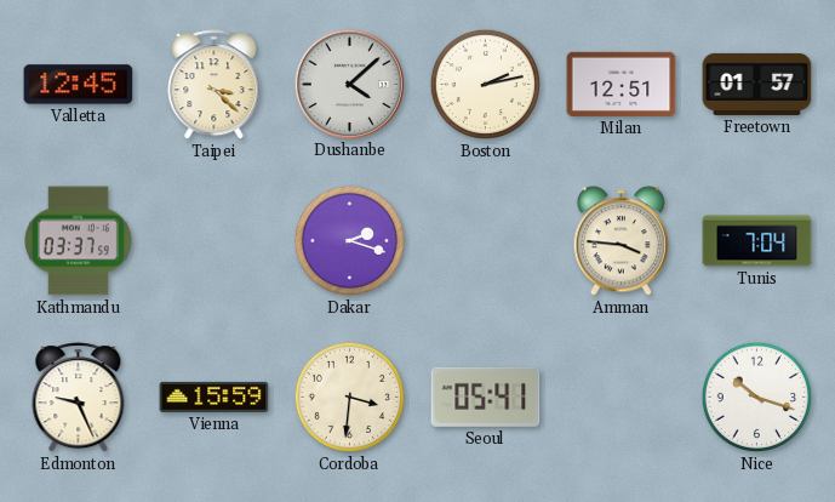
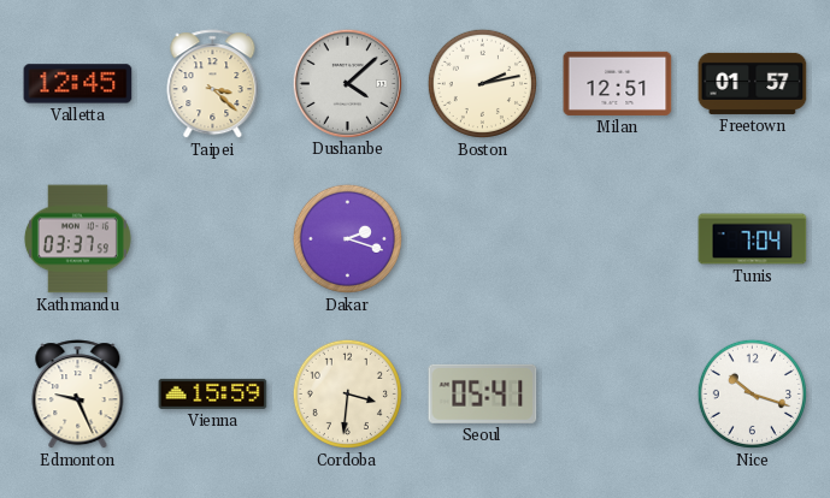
Amman: 3:46 -> none
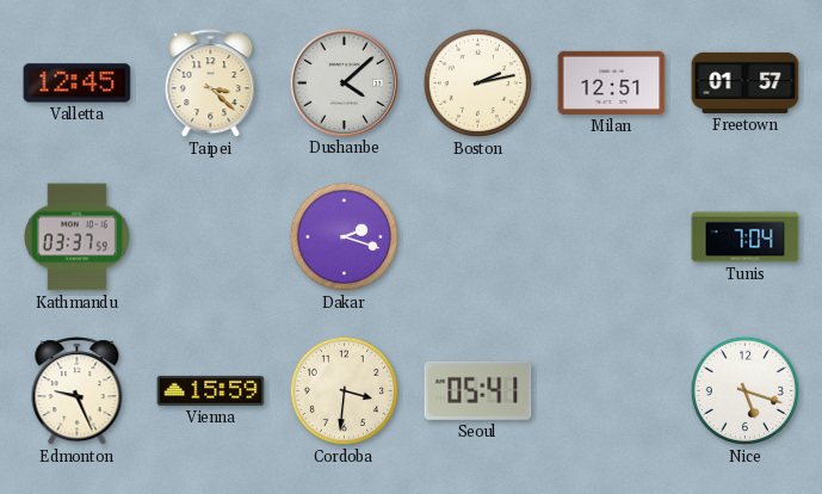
Nice: 10:18 -> 5:18
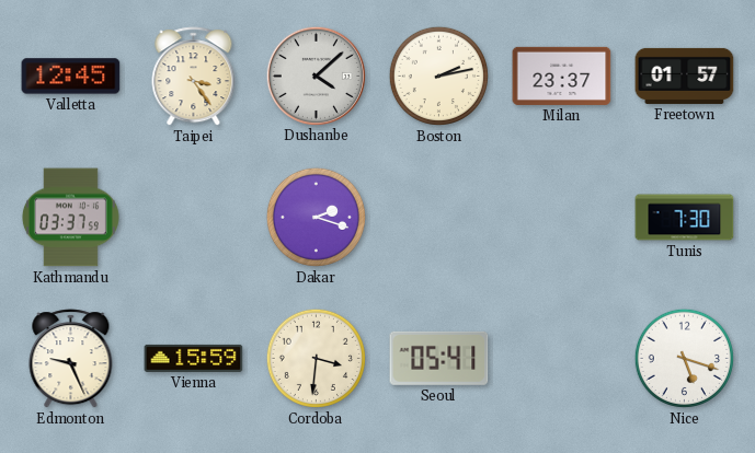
Taipei: 3:22 -> 3:24
Milan: 12:51 -> 23:37
Tunis: 7:04 -> 7:30
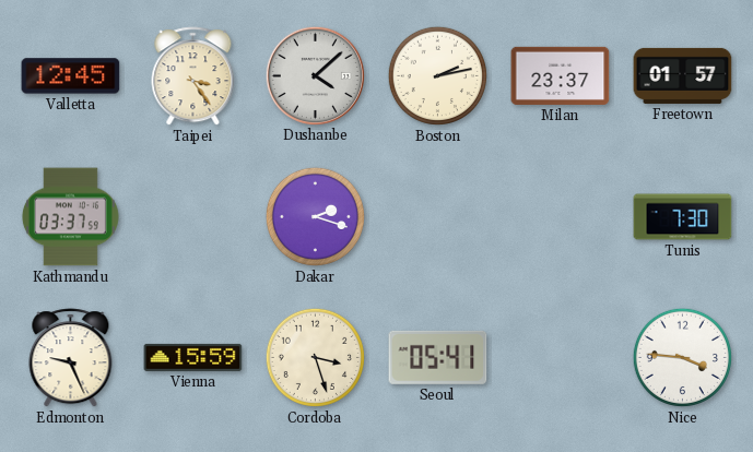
Cordoba: 3:31 -> 3:27
Nice: 5:18 -> 3:46
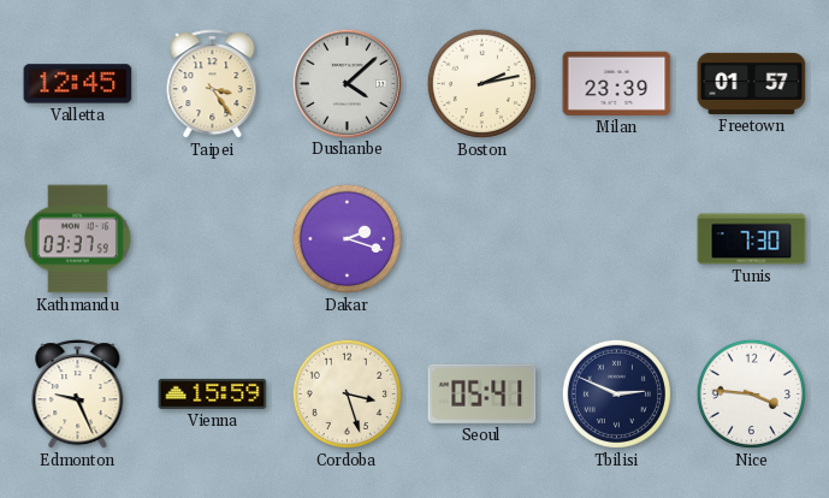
Milan: 23:37 -> 23:39
Tbilisi: none -> 2:49
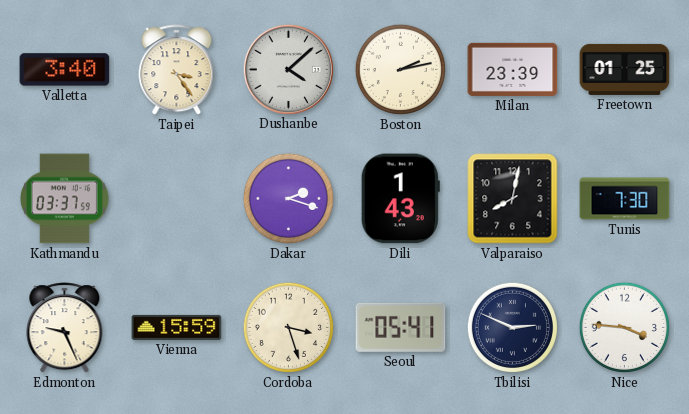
Valletta: 12:45 -> 3:40
Freetown: 01:57 -> 01:25
Dili: none -> 1:43
Valparaiso: none -> 8:02
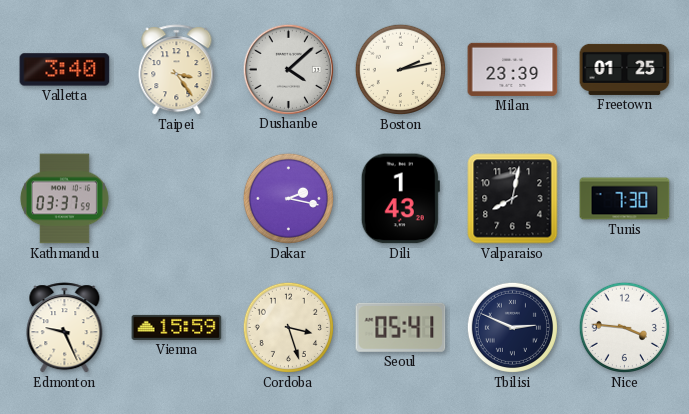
Dakar: 2:18 -> 2:17
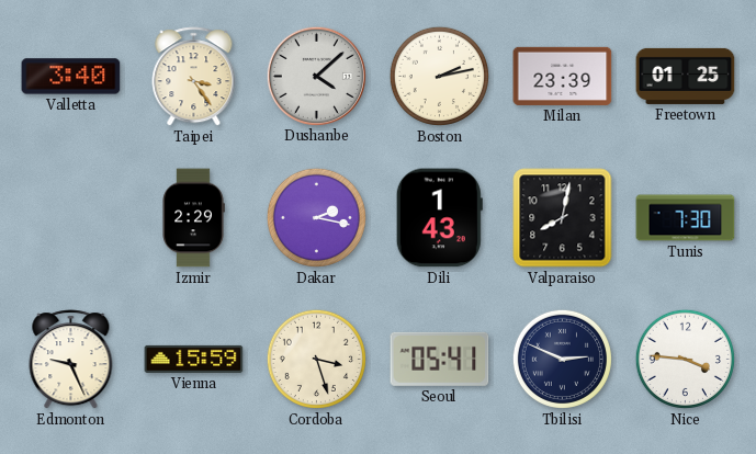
Kathmandu: 03:37 -> none
Izmir: none -> 2:29
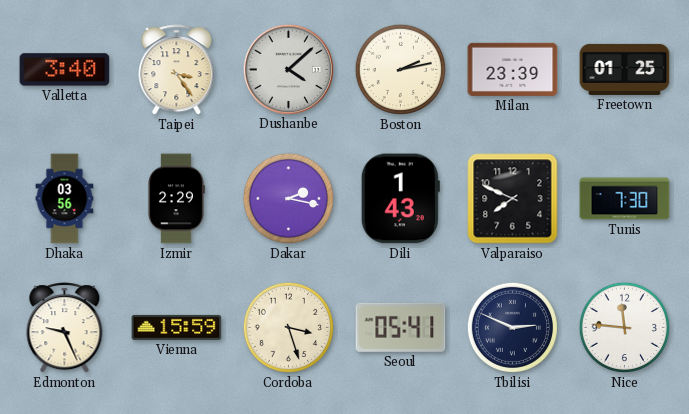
Dhaka: none -> 03:56
Valparaiso: 8:02 -> 7:49
Nice: 3:46 -> 11:46
